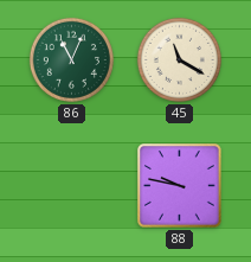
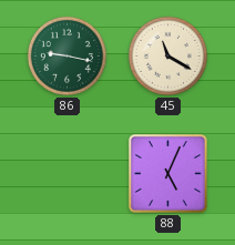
86: 11:04 -> 9:17
88: 9:47 -> 5:04
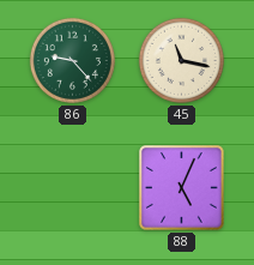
86: 9:17 -> 9:23
45: 11:20 -> 11:17
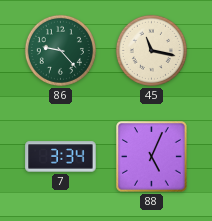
7: none -> 3:34
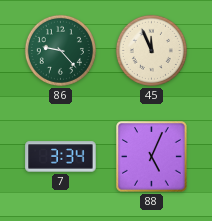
45: 11:17 -> 11:56
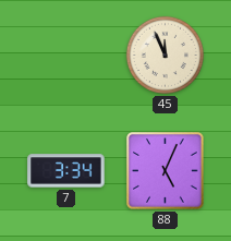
86: 9:23 -> none
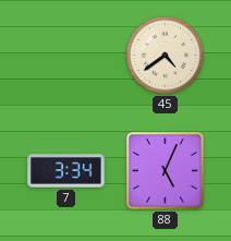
45: 11:56 -> 4:39
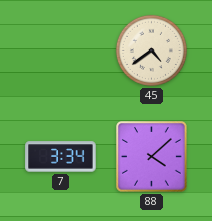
88: 5:04 -> 4:08
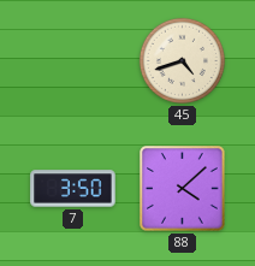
45: 4:39 -> 4:42
7: 3:34 -> 3:50
